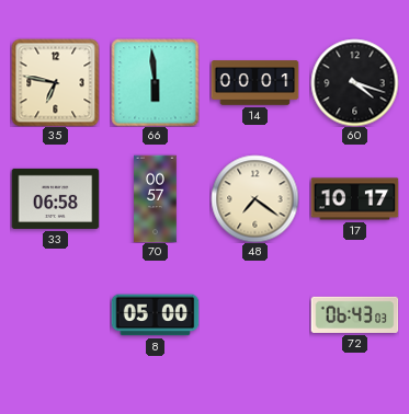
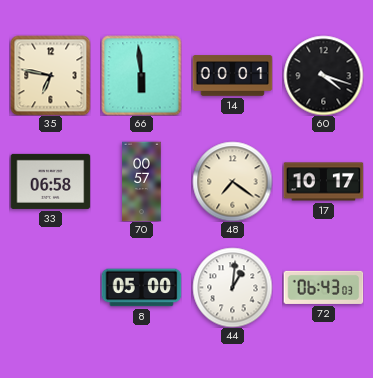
44: none -> 1:01
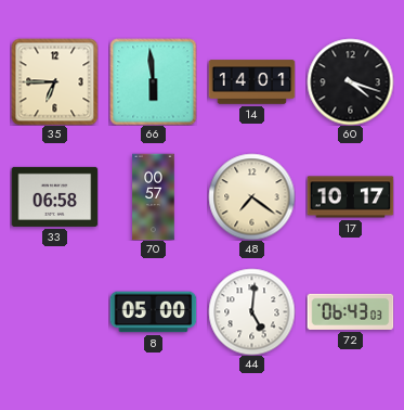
35: 6:47 -> 6:45
14: 00:01 -> 14:01
44: 1:01 -> 5:01
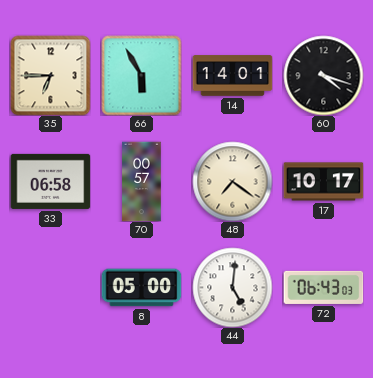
66: 5:59 -> 5:55
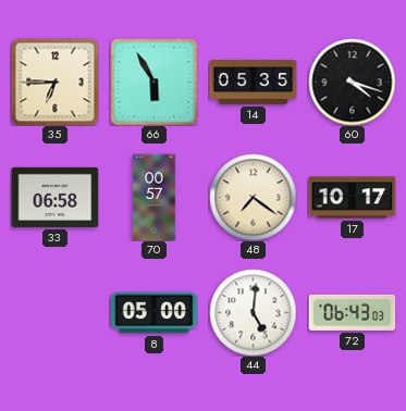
14: 14:01 -> 05:35
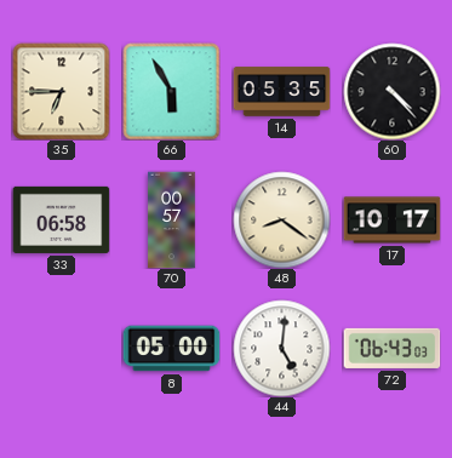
60: 4:18 -> 4:23
48: 7:21 -> 8:21
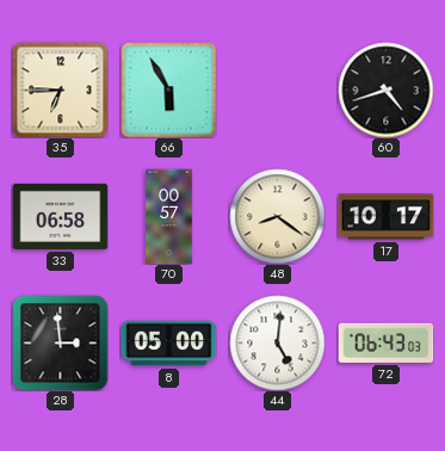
14: 05:35 -> none
60: 4:23 -> 4:42
28: none -> 2:59
